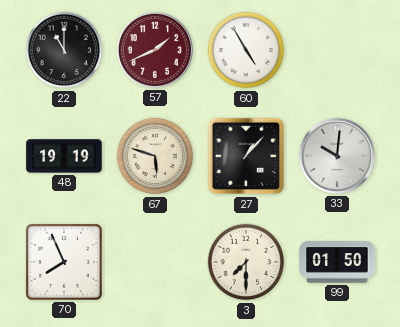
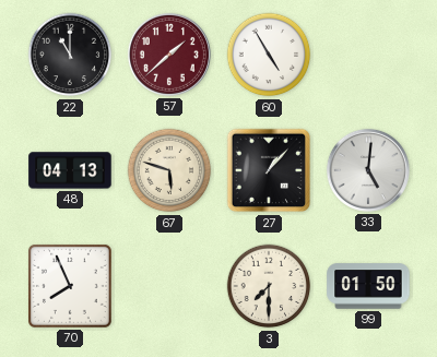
57: 1:41 -> 1:38
48: 19:19 -> 04:13
33: 10:01 -> 5:01
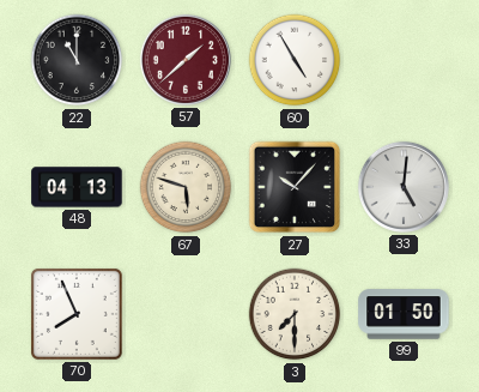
27: 1:07 -> 10:07
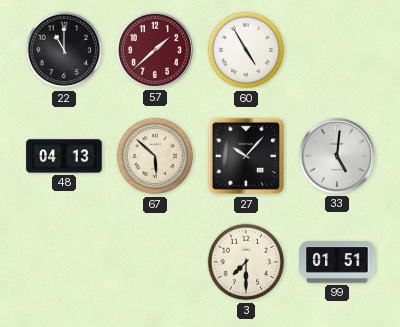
67: 5:48 -> 5:52
70: 7:56 -> none
99: 01:50 -> 01:51
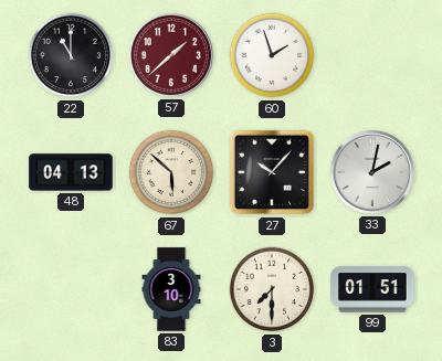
60: 4:55 -> 1:57
33: 5:01 -> 2:02
83: none -> 3:10
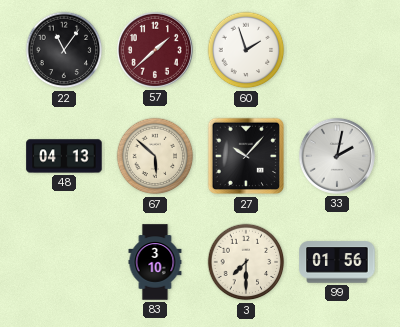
22: 11:00 -> 11:06
99: 01:51 -> 01:56
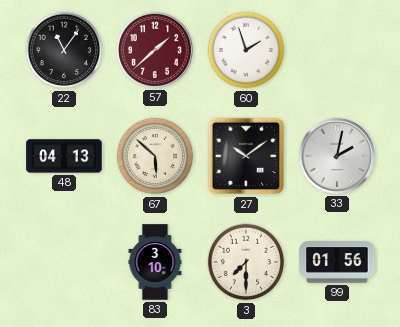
27: 10:07 -> 10:09
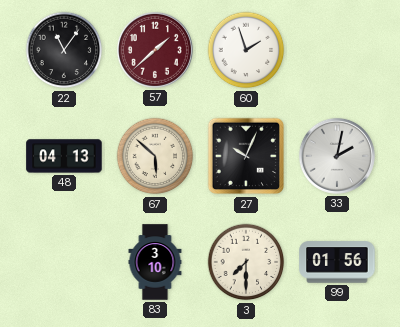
27: 10:09 -> 10:04
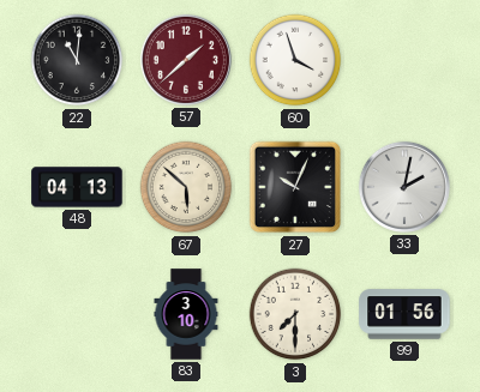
22: 11:06 -> 11:01
60: 1:57 -> 3:57
